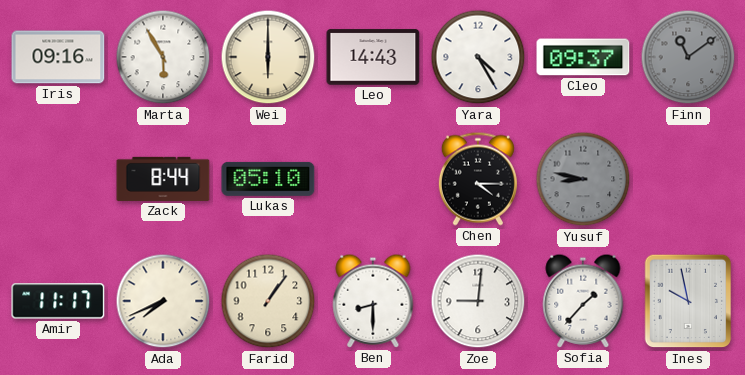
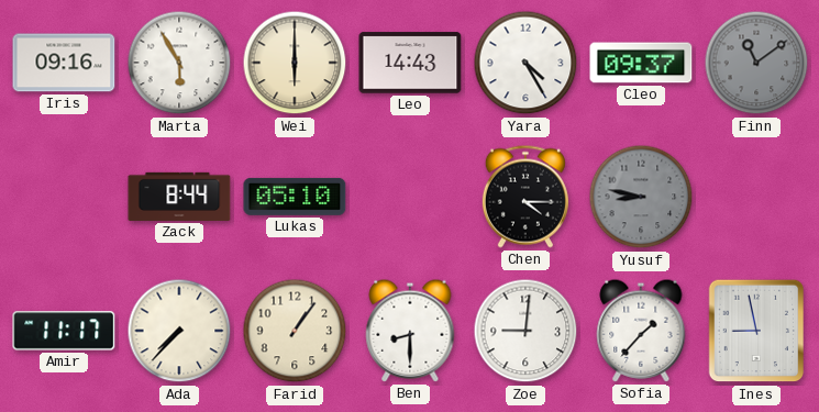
Ada: 7:41 -> 7:37
Ines: 9:58 -> 8:58
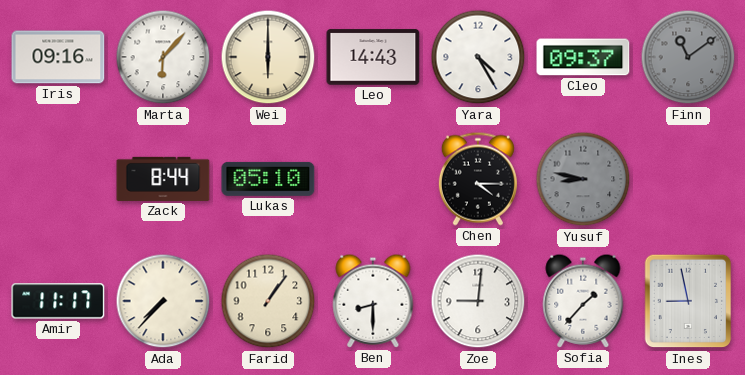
Marta: 5:55 -> 6:07
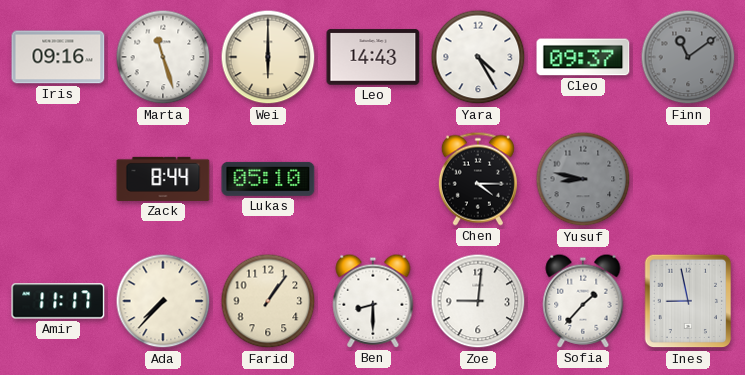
Marta: 6:07 -> 11:27
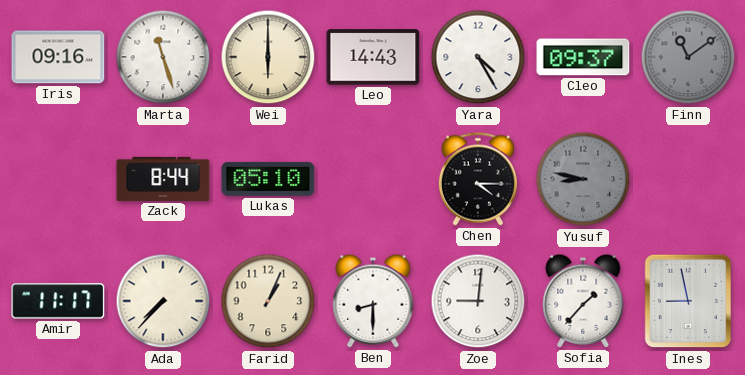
Farid: 1:06 -> 1:04
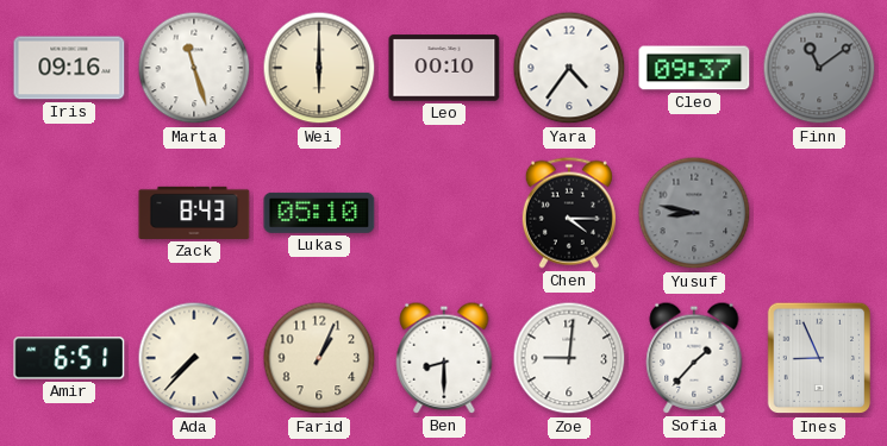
Leo: 14:43 -> 00:10
Yara: 4:25 -> 4:36
Zack: 8:44 -> 8:43
Amir: 11:17 -> 6:51
Ines: 8:58 -> 8:56
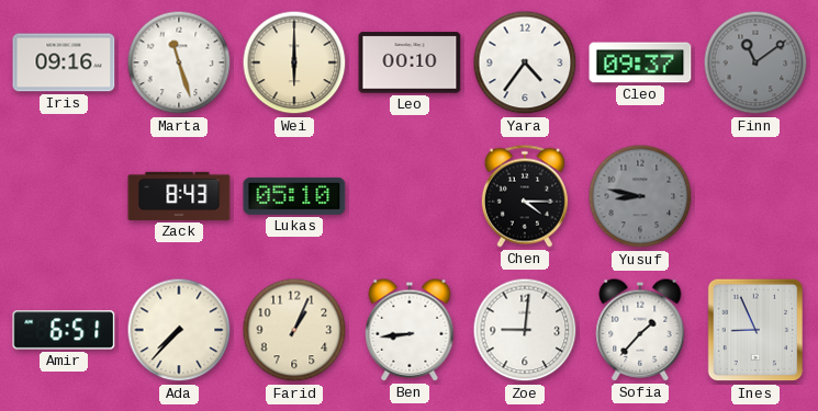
Ben: 8:30 -> 8:44
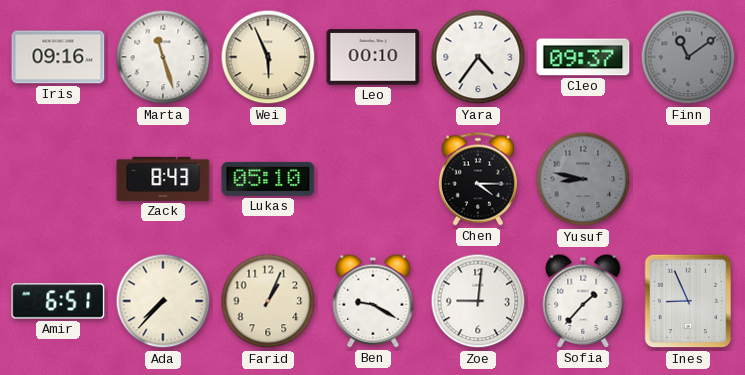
Wei: 6:00 -> 5:56
Ben: 8:44 -> 9:20
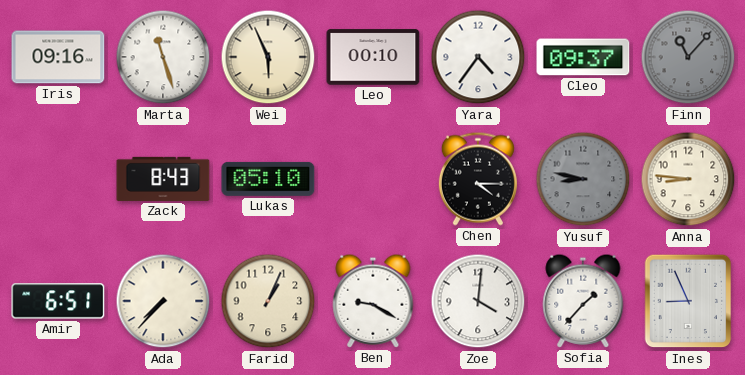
Finn: 11:09 -> 11:07
Anna: none -> 8:46
Zoe: 9:01 -> 4:01
